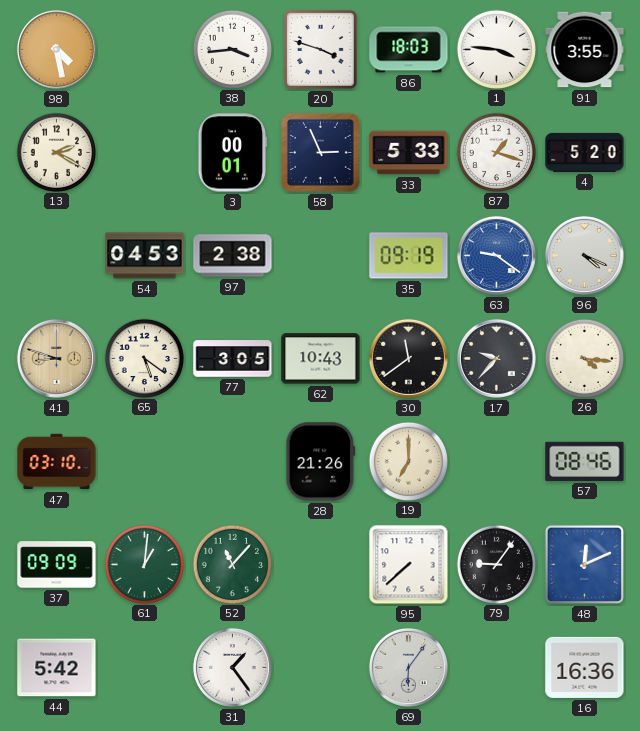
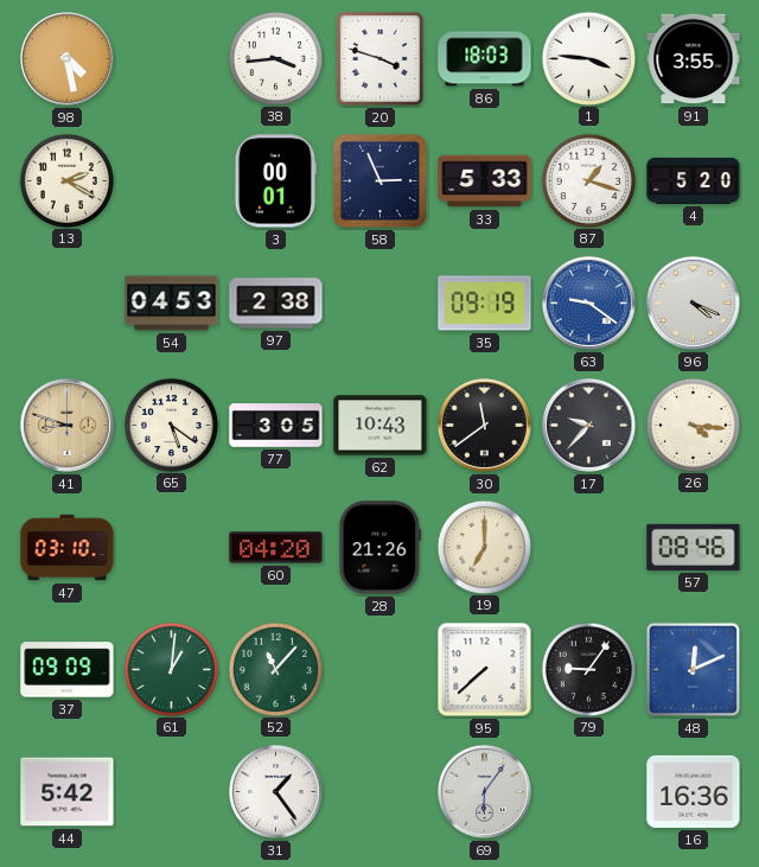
60: none -> 04:20
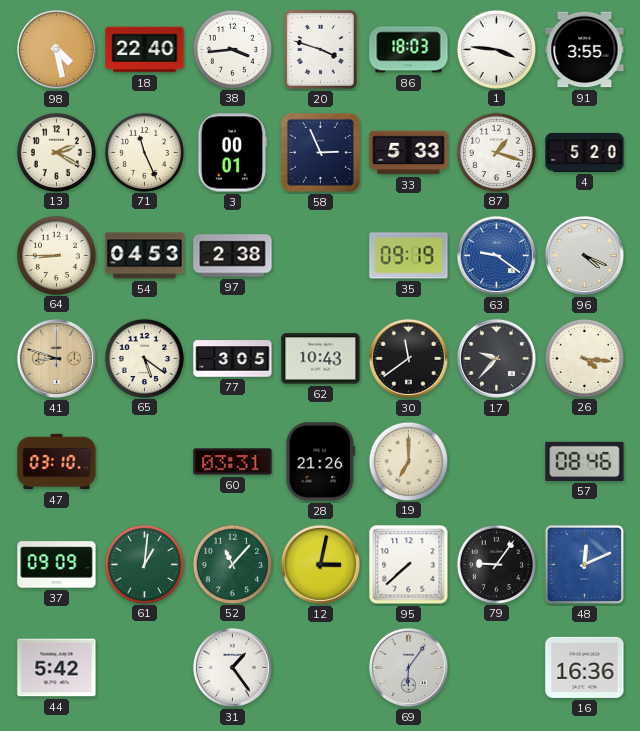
18: none -> 22:40
71: none -> 11:26
64: none -> 8:45
60: 04:20 -> 03:31
12: none -> 3:02
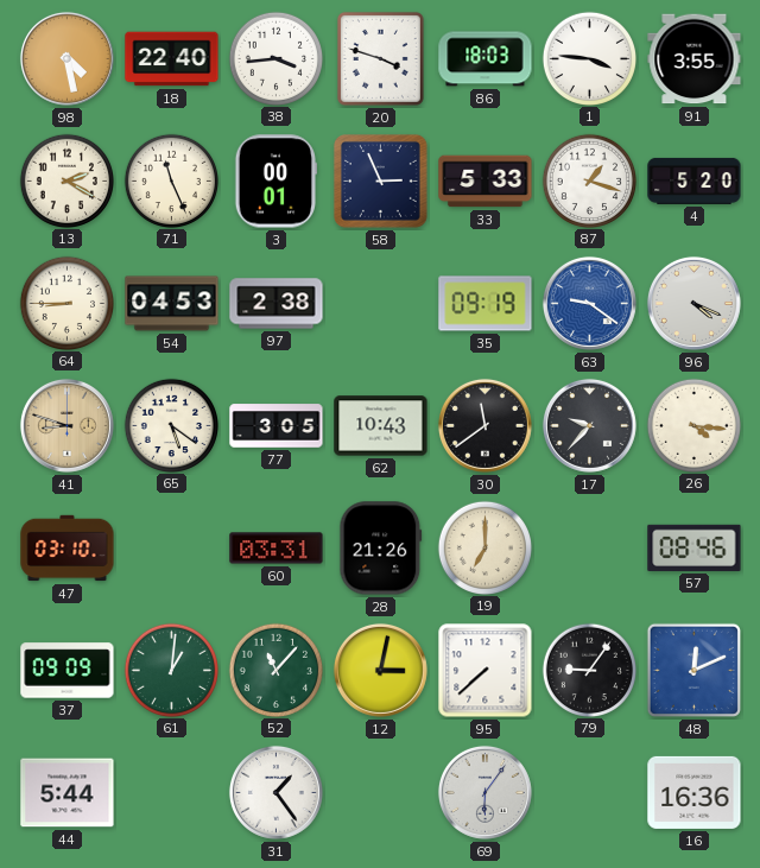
44: 5:42 -> 5:44
